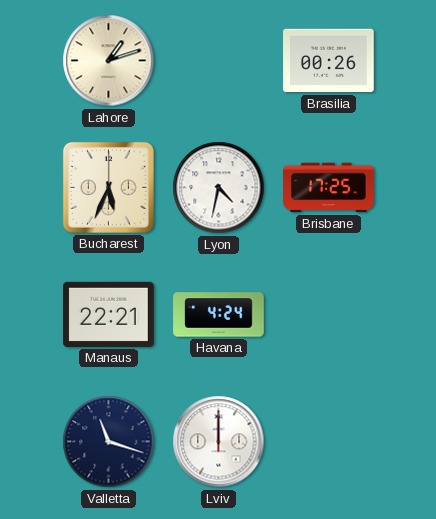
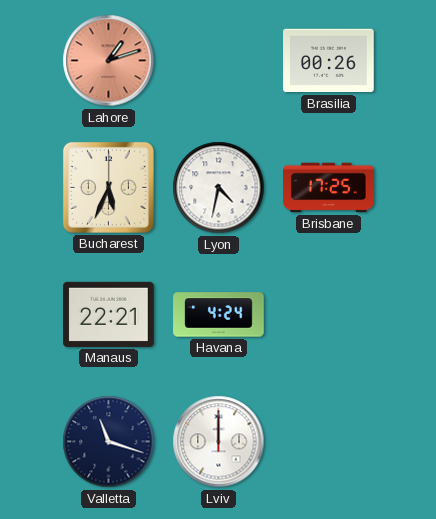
Lahore dial: cream -> salmon
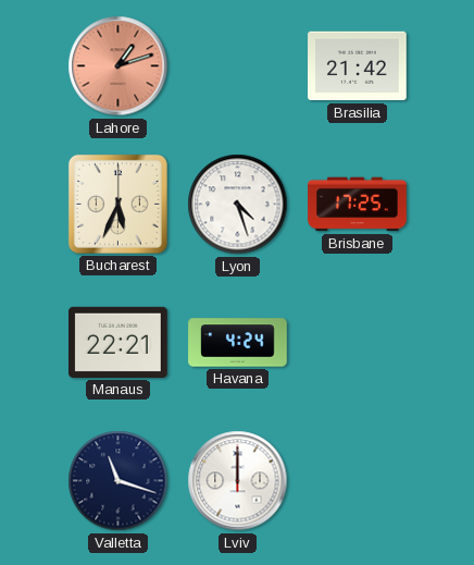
Brasilia: 00:26 -> 21:42
Lyon: 4:32 -> 4:27
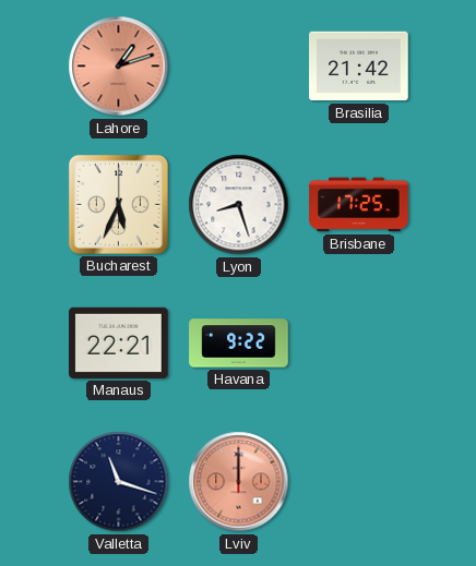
Lyon: 4:27 -> 8:27
Havana: 4:24 -> 9:22
Lviv dial: white -> salmon
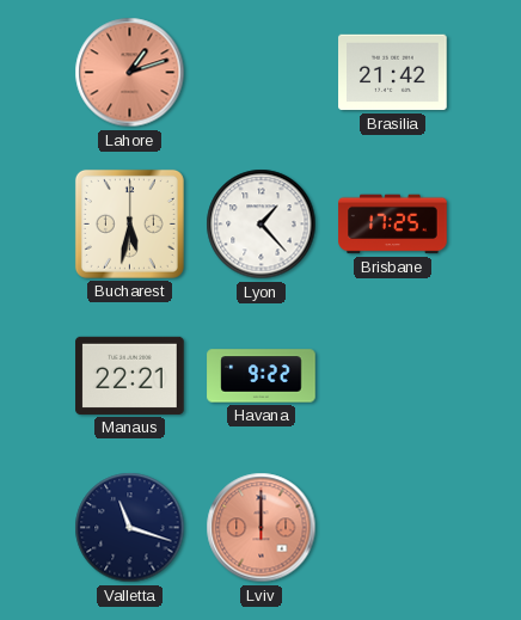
Bucharest: 5:34 -> 5:32
Lyon: 8:27 -> 1:23
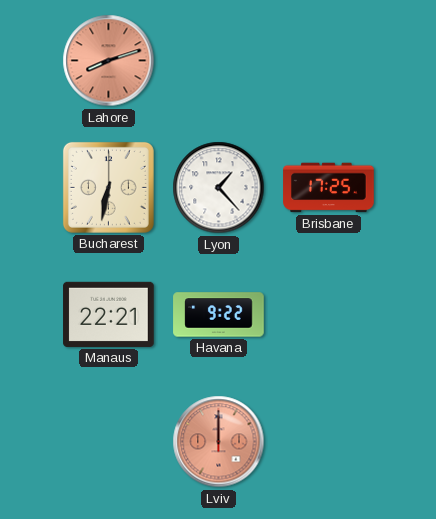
Lahore: 1:12 -> 8:12
Brasilia: 21:42 -> none
Bucharest: 5:32 -> 6:32
Valletta: 11:18 -> none
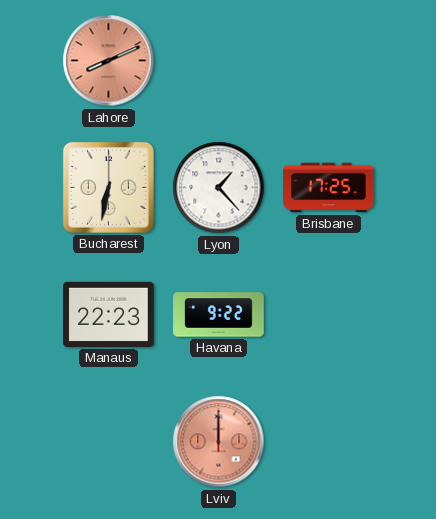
Lahore: 8:12 -> 8:11
Manaus: 22:21 -> 22:23
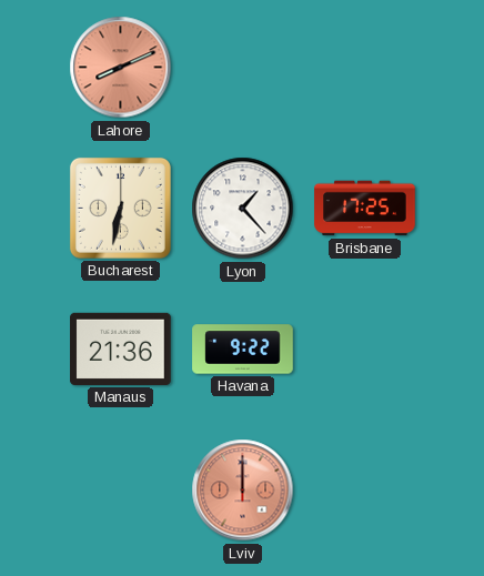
Manaus: 22:23 -> 21:36
